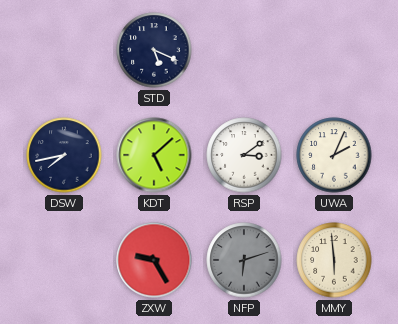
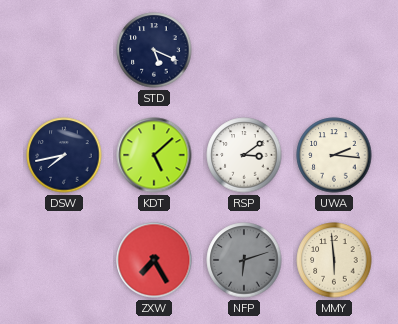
UWA: 2:04 -> 2:16
ZXW: 9:25 -> 7:25
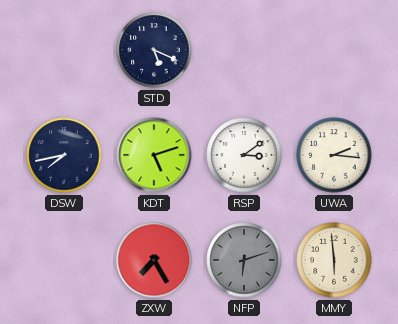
KDT: 5:08 -> 5:12
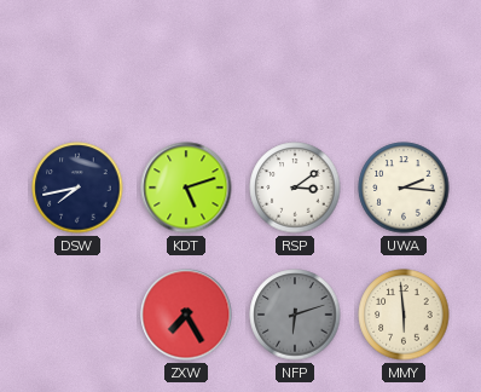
STD: 5:19 -> none
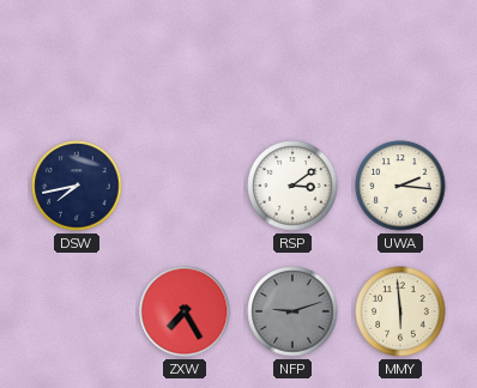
KDT: 5:12 -> none
NFP: 6:12 -> 9:12
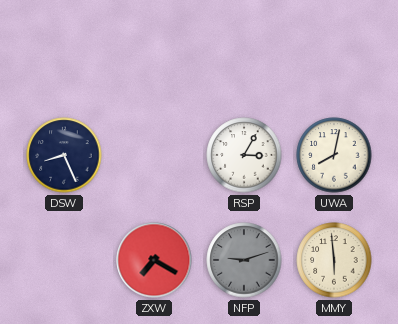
DSW: 7:43 -> 8:26
RSP: 3:09 -> 3:05
UWA: 2:16 -> 8:02
ZXW: 7:25 -> 7:20
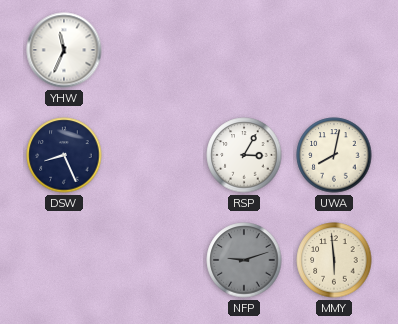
YHW: none -> 11:34
ZXW: 7:20 -> none
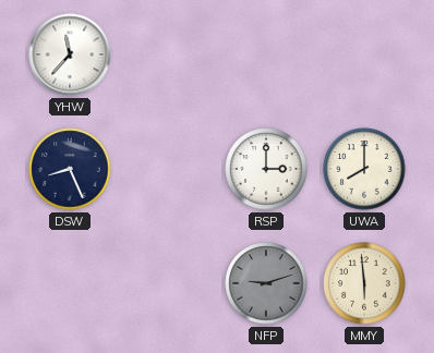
YHW: 11:34 -> 11:37
RSP: 3:05 -> 3:00
UWA: 8:02 -> 8:00
